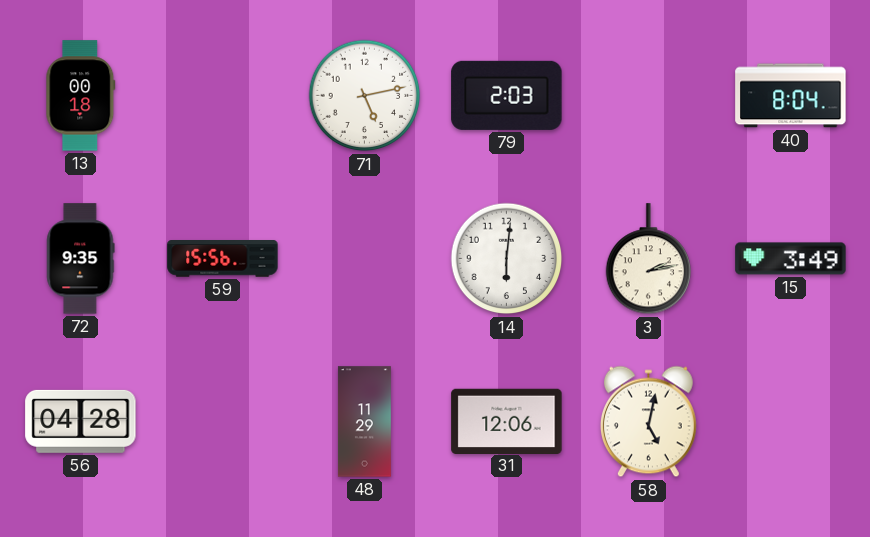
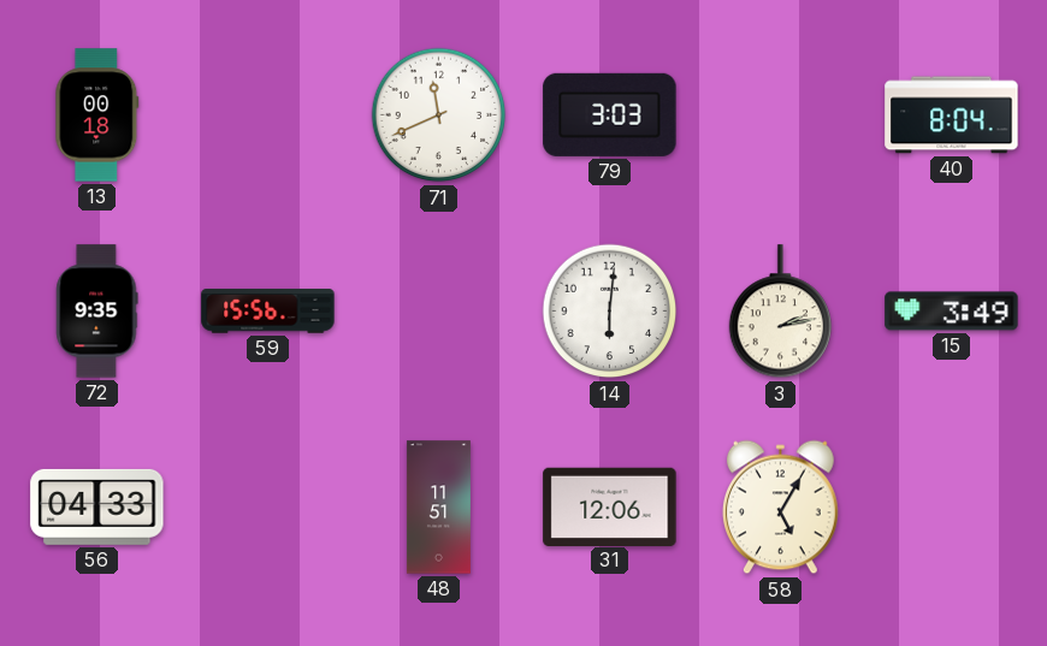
71: 5:13 -> 11:41
79: 2:03 -> 3:03
56: 04:28 -> 04:33
48: 11:29 -> 11:51
58: 5:02 -> 5:05
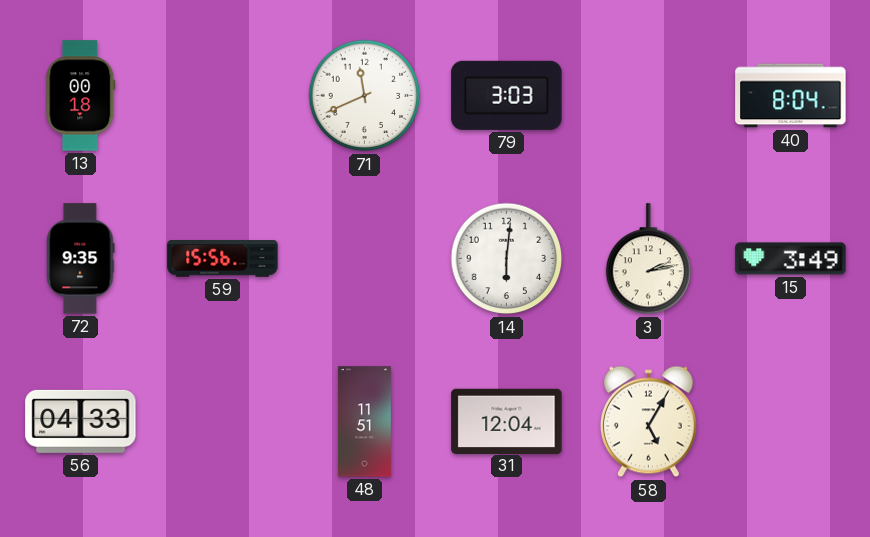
31: 12:06 -> 12:04
